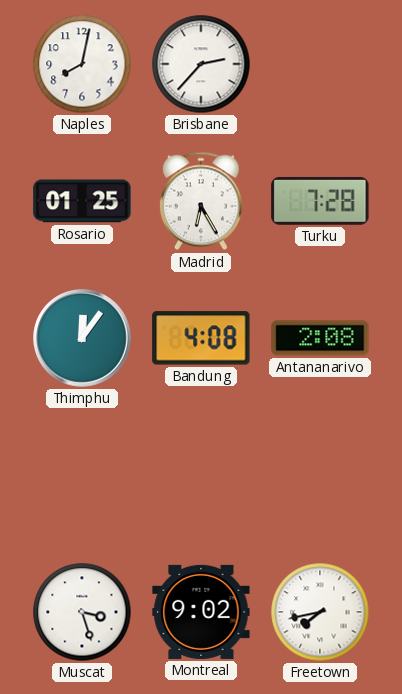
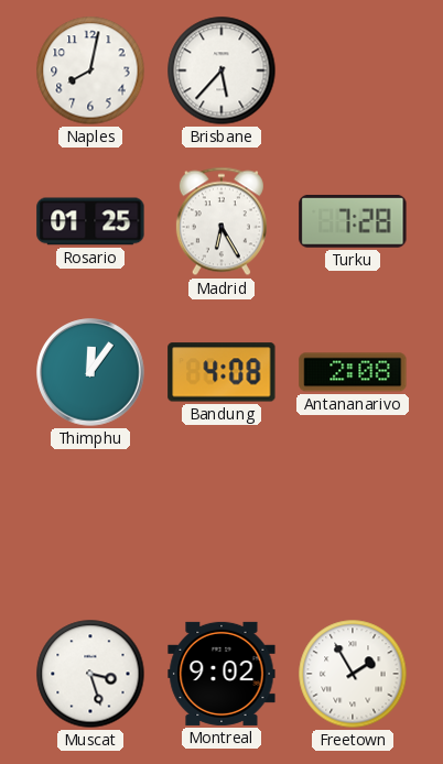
Brisbane: 2:37 -> 5:37
Freetown: 7:43 -> 1:55
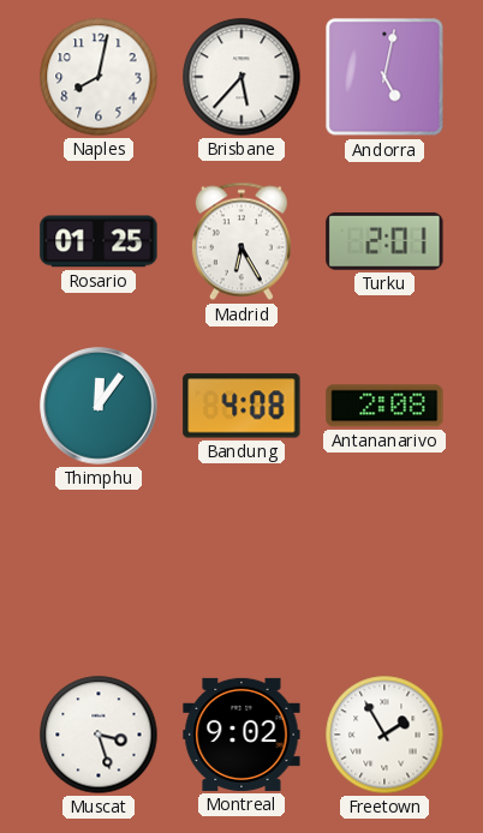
Andorra: none -> 5:02
Turku: 7:28 -> 2:01
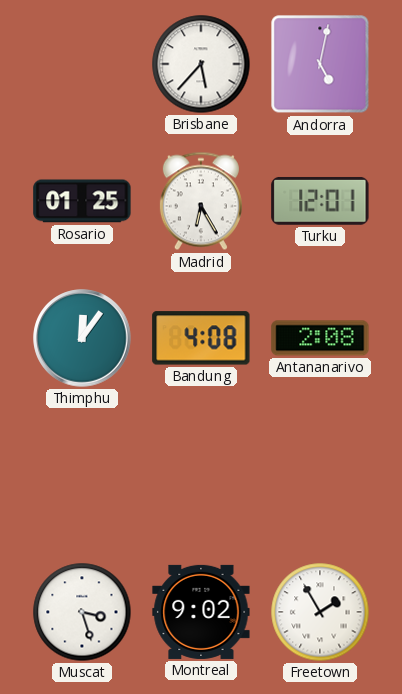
Naples: 8:02 -> none
Turku: 2:01 -> 12:01
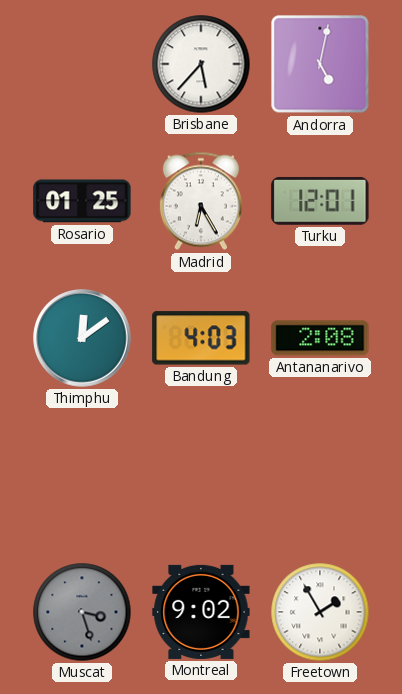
Thimphu: 12:06 -> 12:09
Bandung: 4:08 -> 4:03
Muscat dial: white -> grey
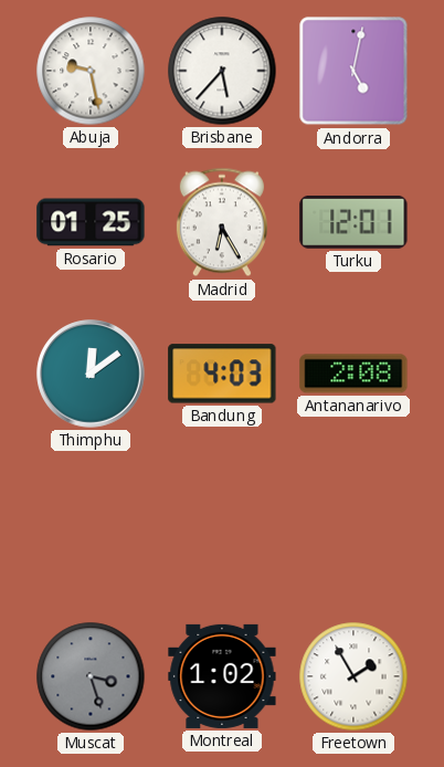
Abuja: none -> 9:28
Montreal: 9:02 -> 1:02
